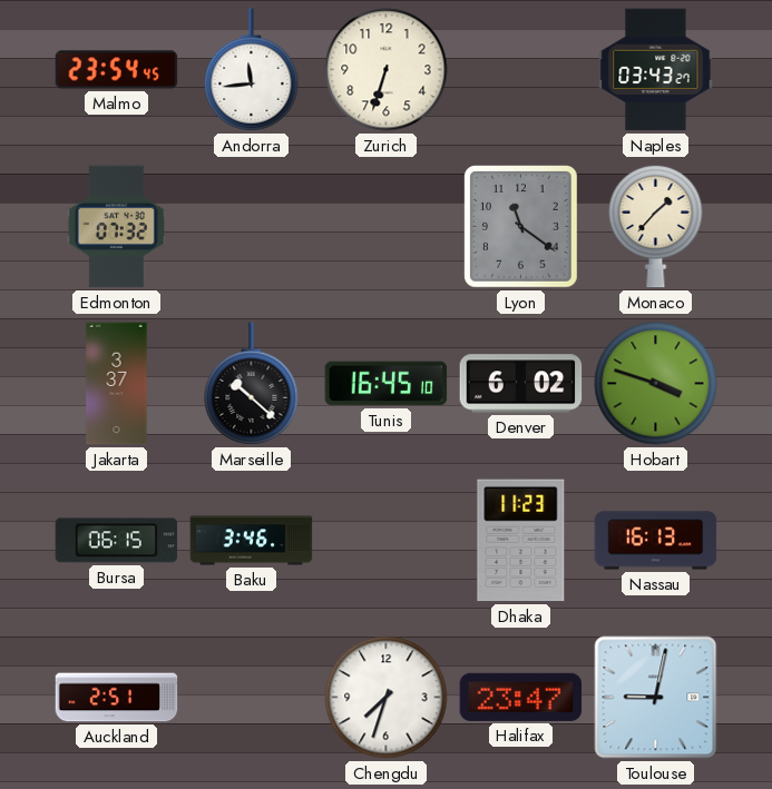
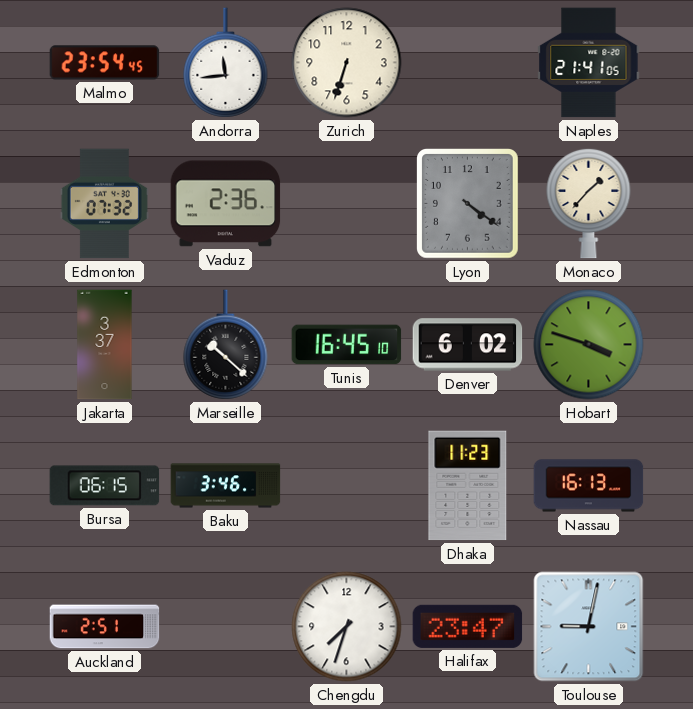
Naples: 03:43 -> 21:41
Vaduz: none -> 2:36
Lyon: 11:21 -> 4:21
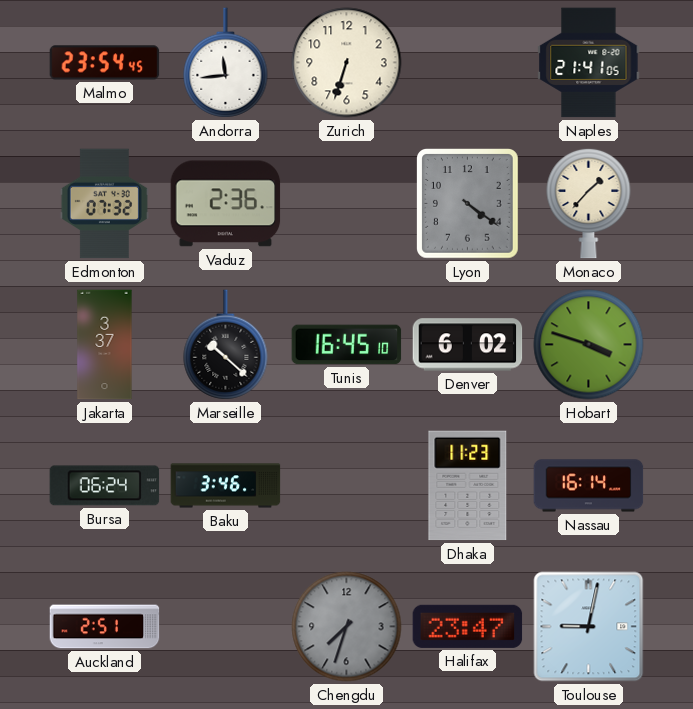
Bursa: 06:15 -> 06:24
Nassau: 16:13 -> 16:14
Chengdu dial: white -> grey
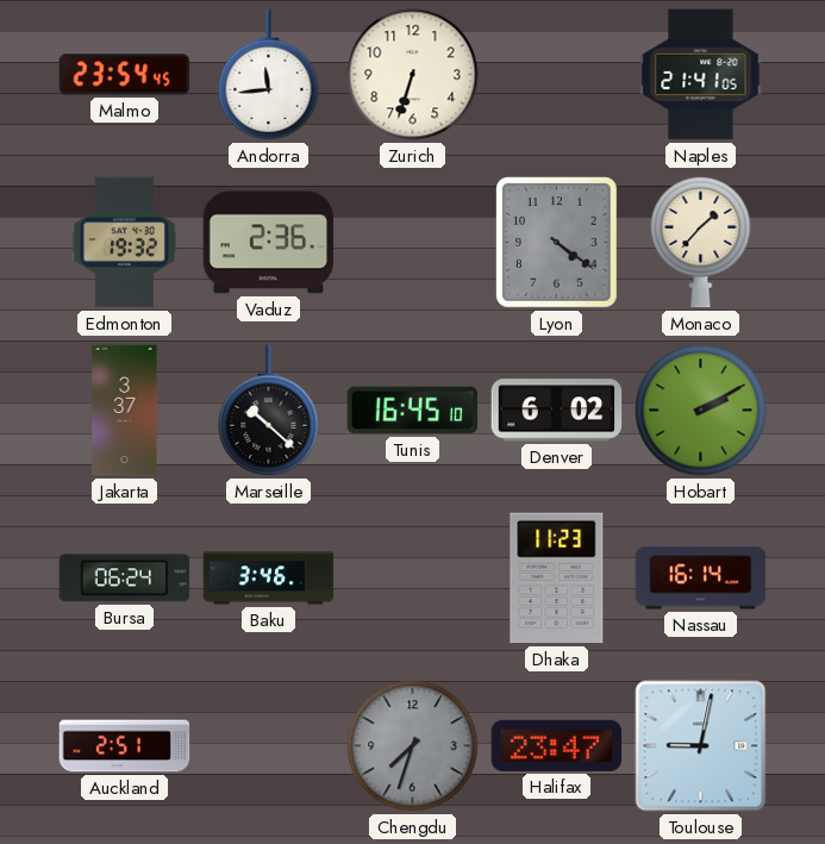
Edmonton: 07:32 -> 19:32
Hobart: 3:48 -> 2:10
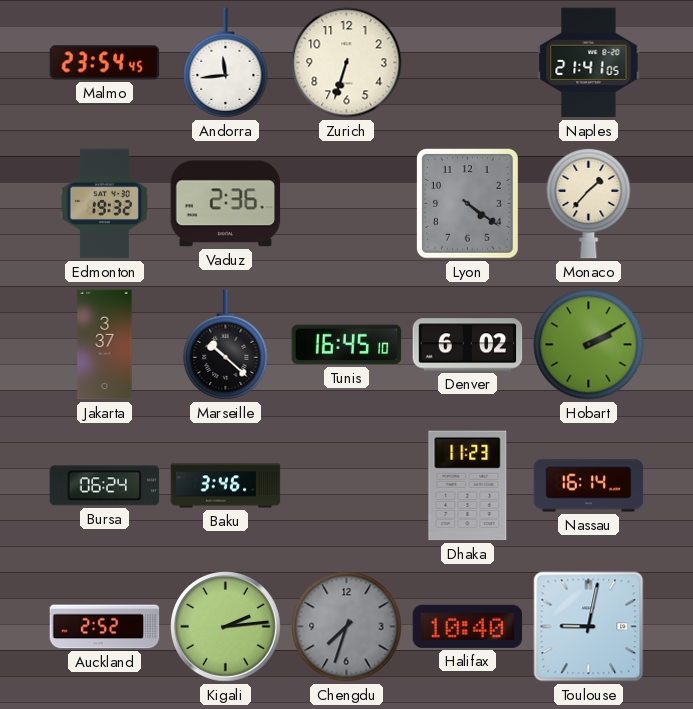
Auckland: 2:51 -> 2:52
Kigali: none -> 2:14
Halifax: 23:47 -> 10:40
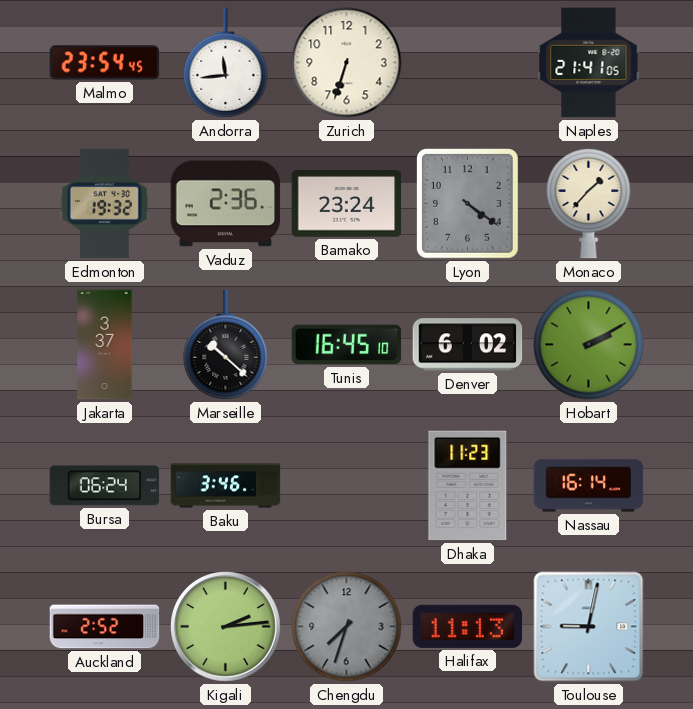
Bamako: none -> 23:24
Halifax: 10:40 -> 11:13
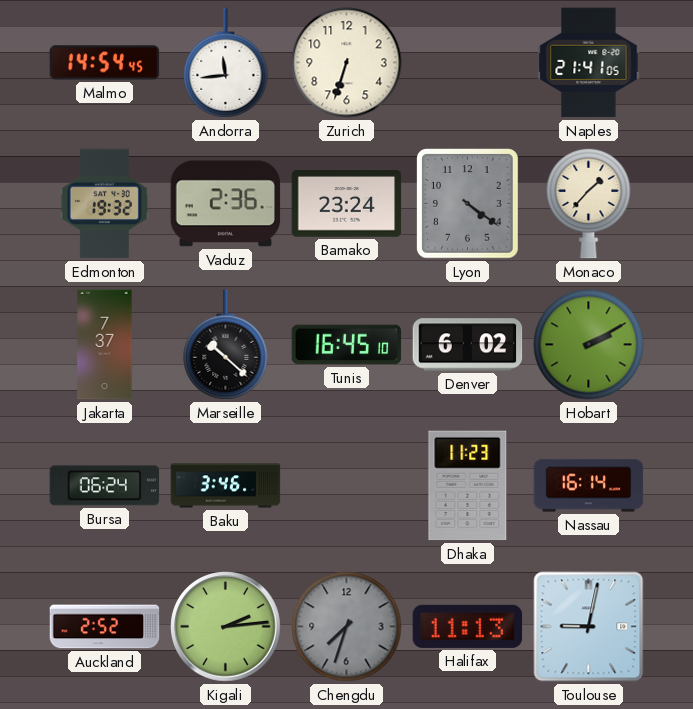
Malmo: 23:54 -> 14:54
Jakarta: 3:37 -> 7:37
